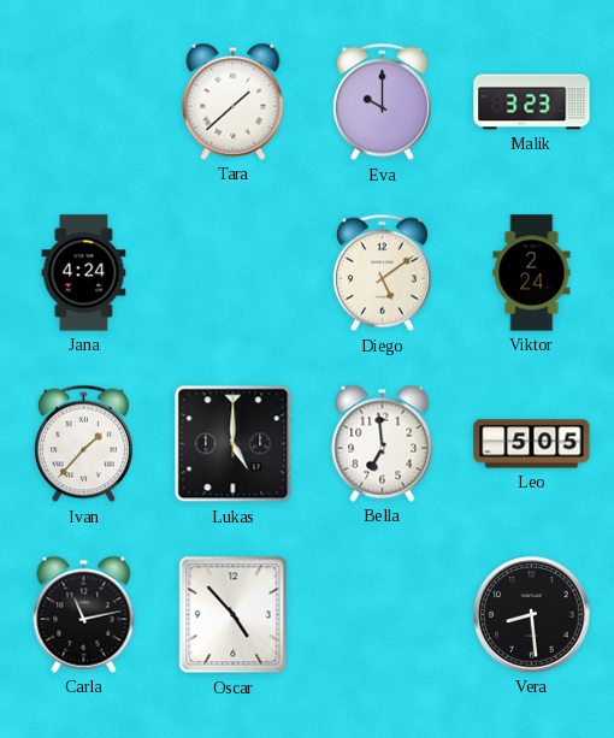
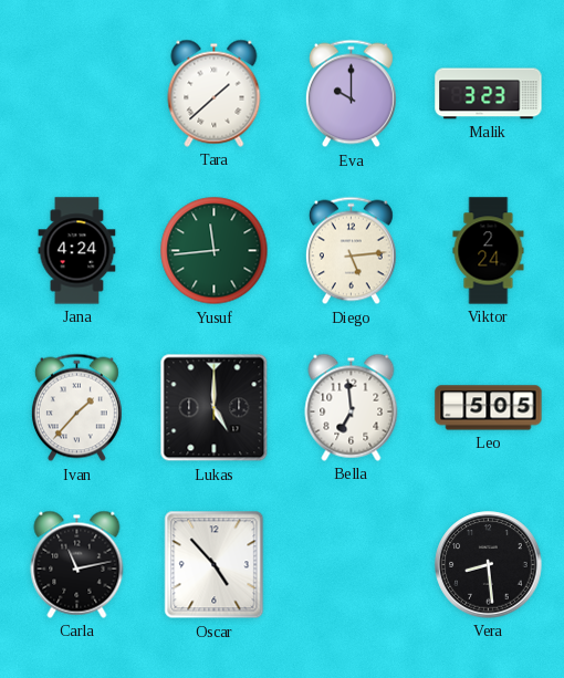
Yusuf: none -> 11:44
Diego: 5:09 -> 5:14
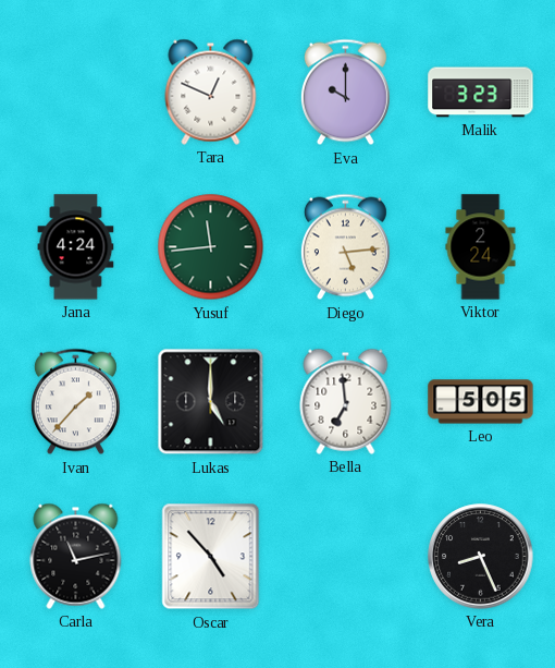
Tara: 1:38 -> 12:49
Vera: 8:29 -> 8:26
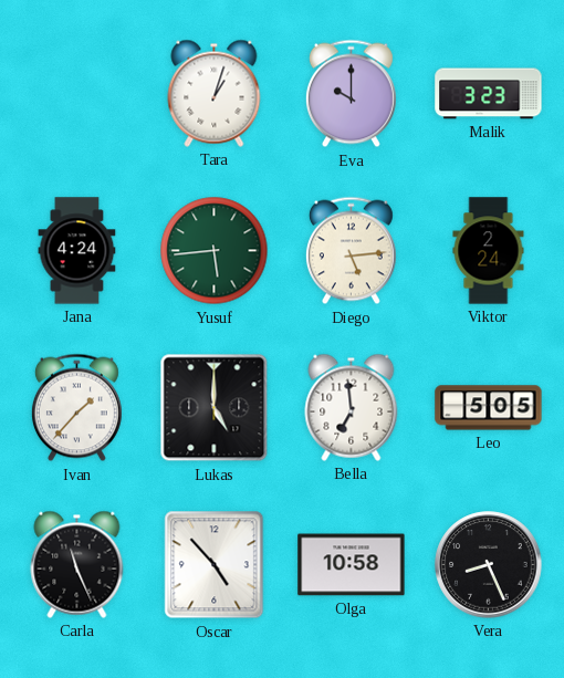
Tara: 12:49 -> 1:03
Yusuf: 11:44 -> 5:44
Carla: 11:13 -> 11:26
Olga: none -> 10:58
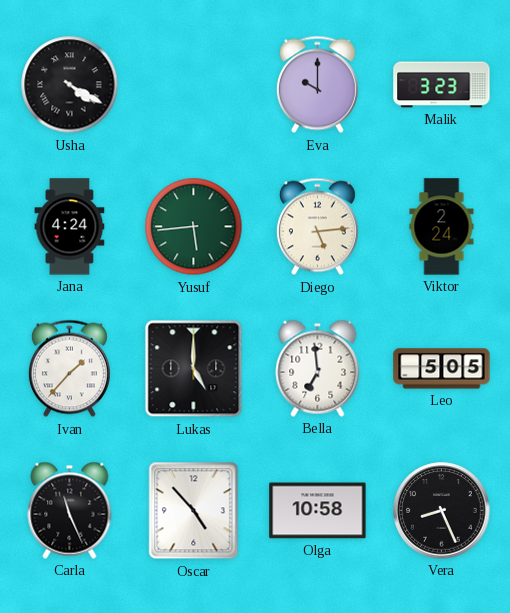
Usha: none -> 4:20
Tara: 1:03 -> none
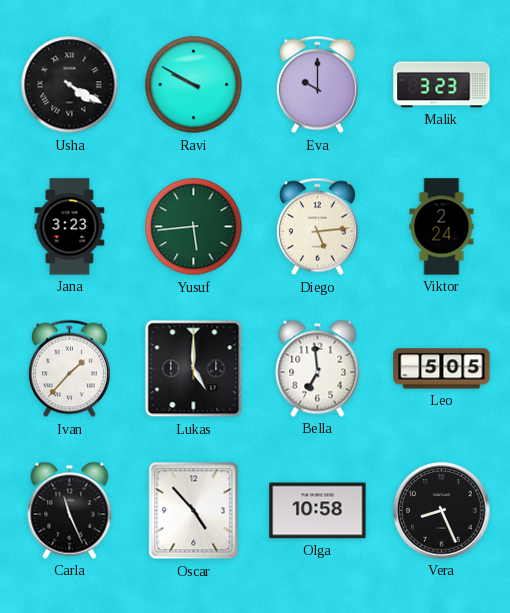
Ravi: none -> 9:50
Jana: 4:24 -> 3:23
